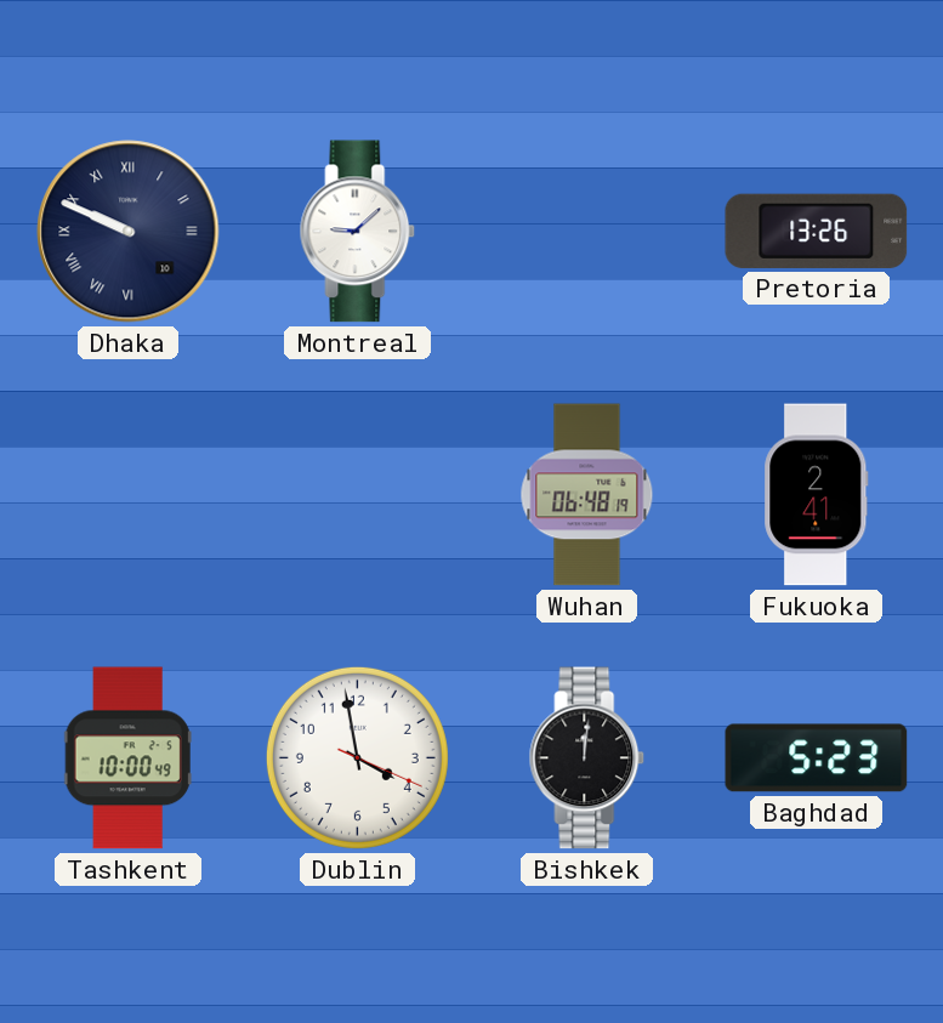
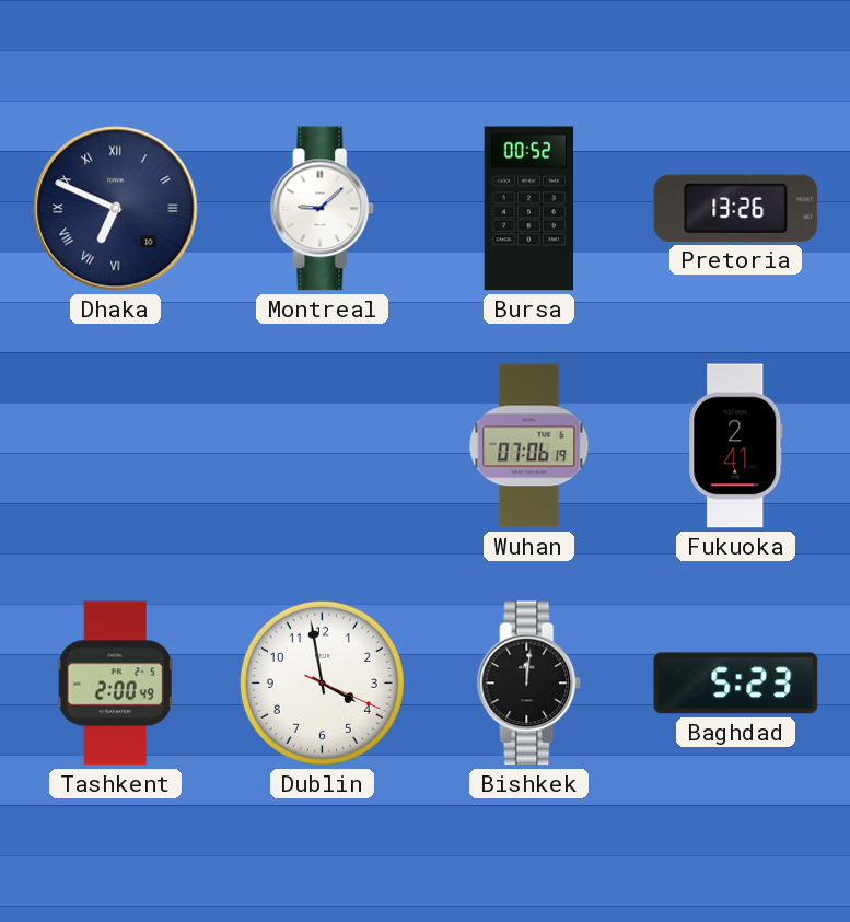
Dhaka: 9:49 -> 6:49
Bursa: none -> 00:52
Wuhan: 06:48 -> 07:06
Tashkent: 10:00 -> 2:00
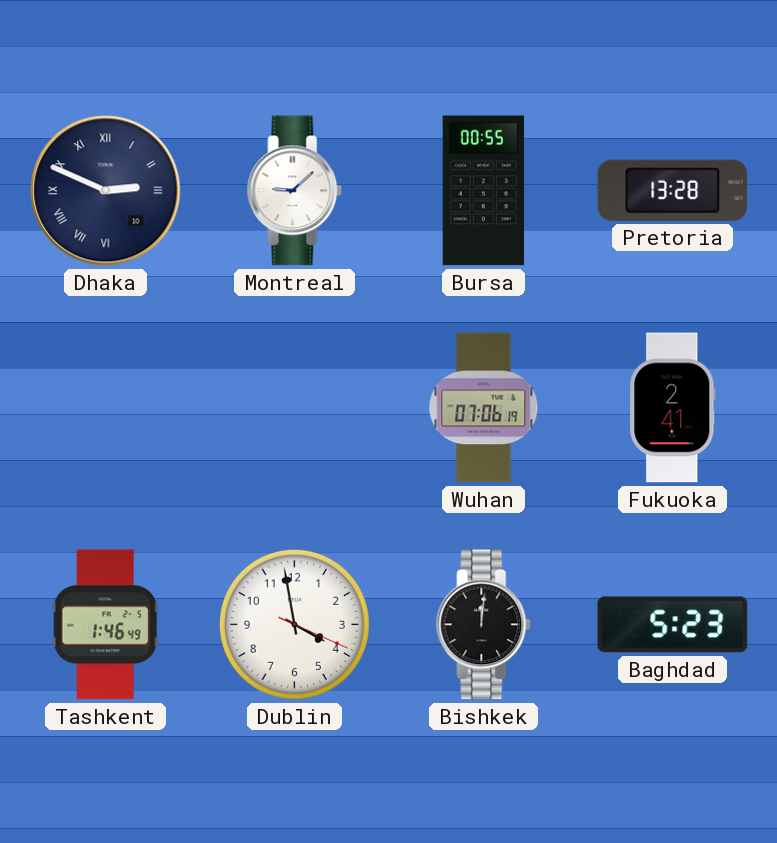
Dhaka: 6:49 -> 2:49
Bursa: 00:52 -> 00:55
Pretoria: 13:26 -> 13:28
Tashkent: 2:00 -> 1:46
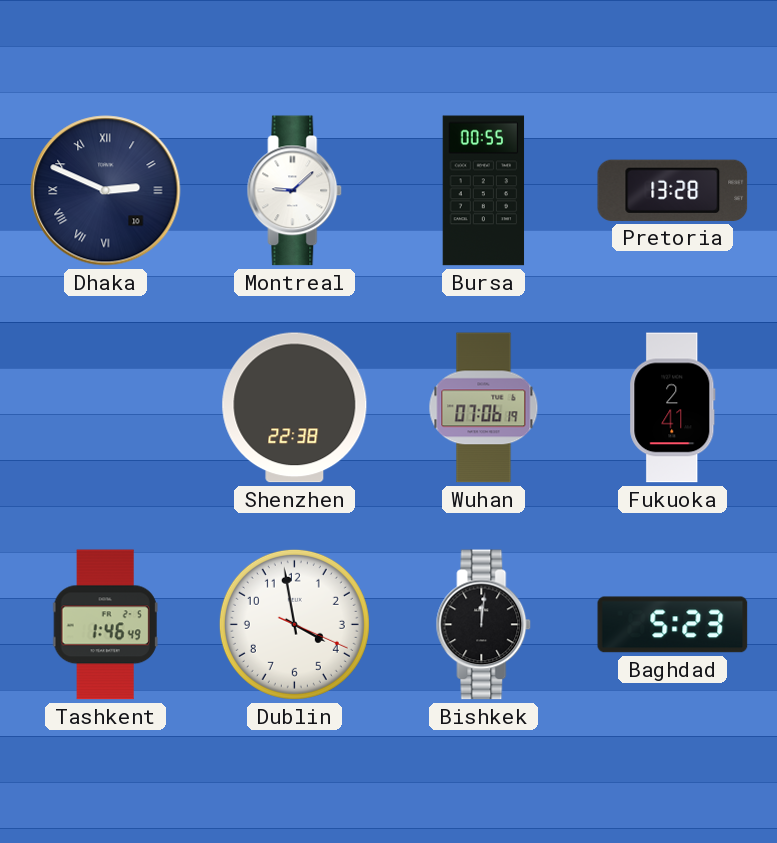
Shenzhen: none -> 22:38
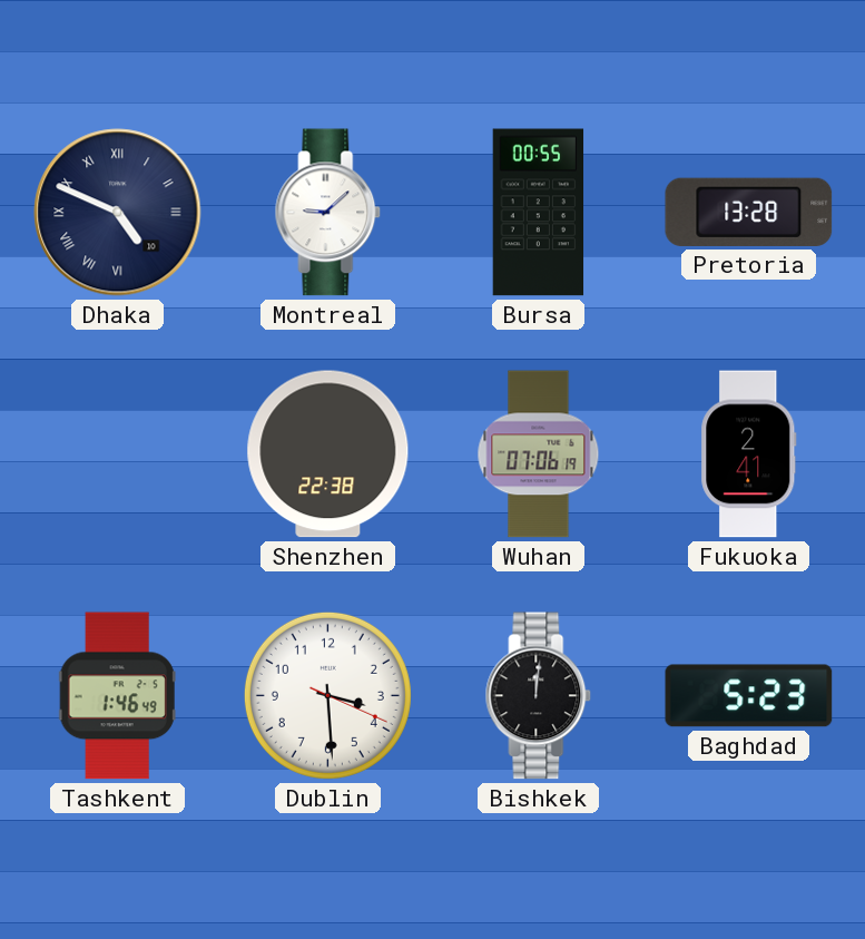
Dhaka: 2:49 -> 4:49
Dublin: 3:58 -> 3:29
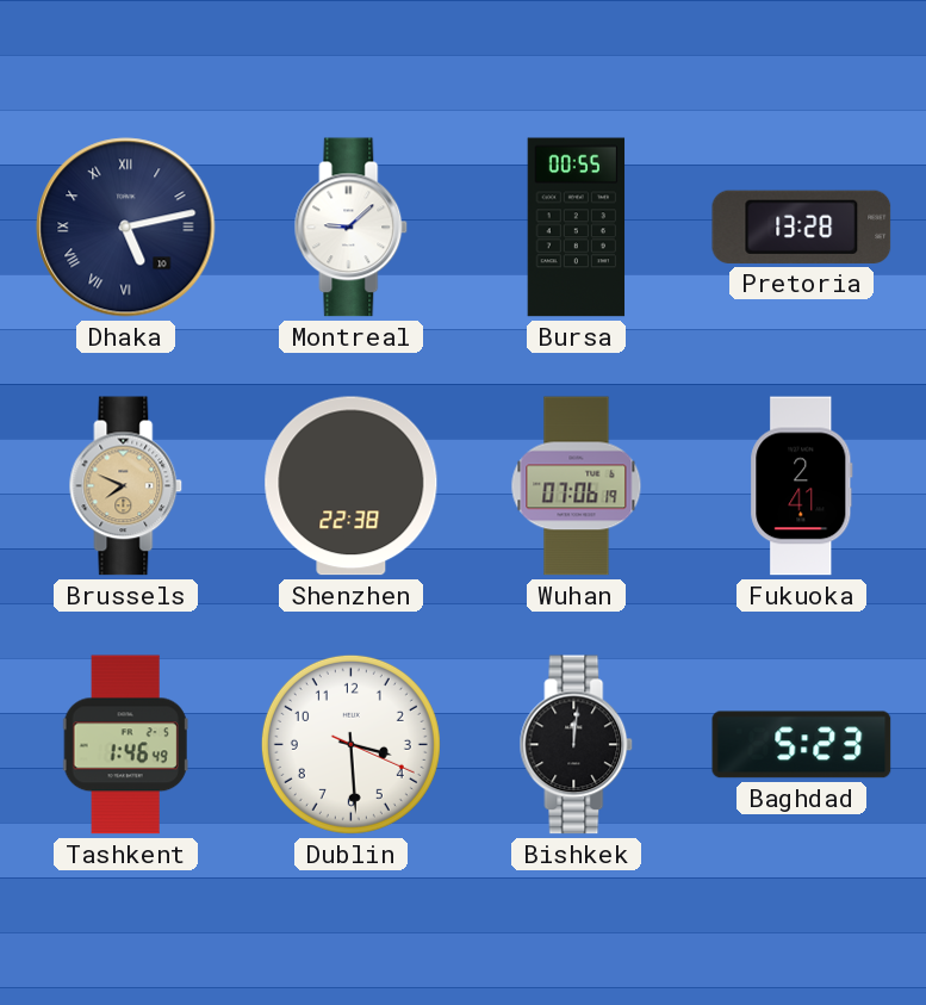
Dhaka: 4:49 -> 5:13
Brussels: none -> 7:49
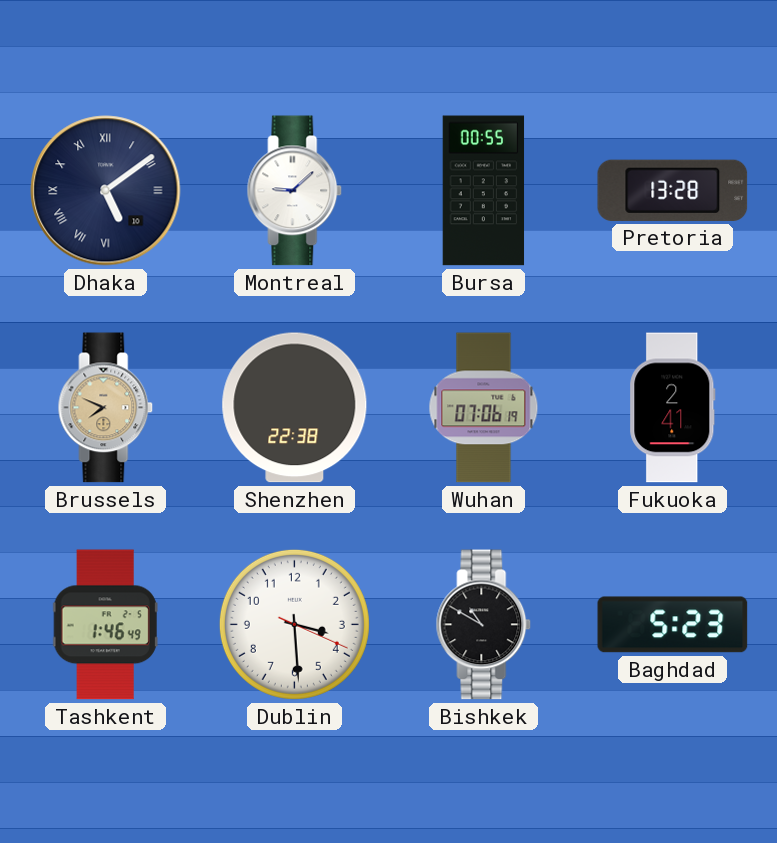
Dhaka: 5:13 -> 5:09
Bishkek: 12:01 -> 10:50
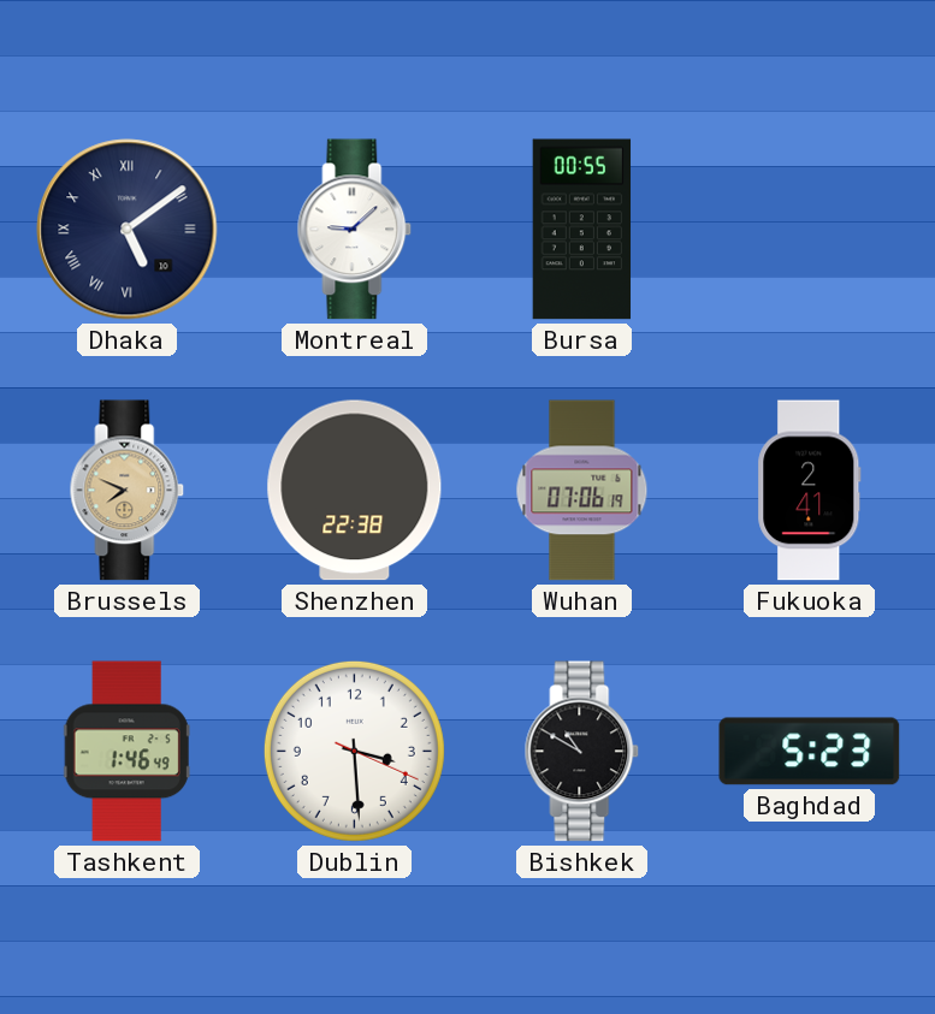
Pretoria: 13:28 -> none
